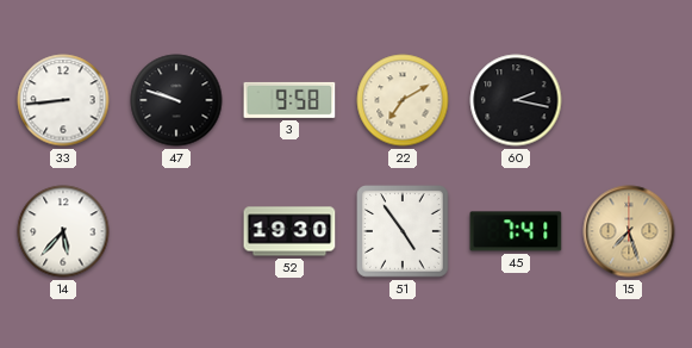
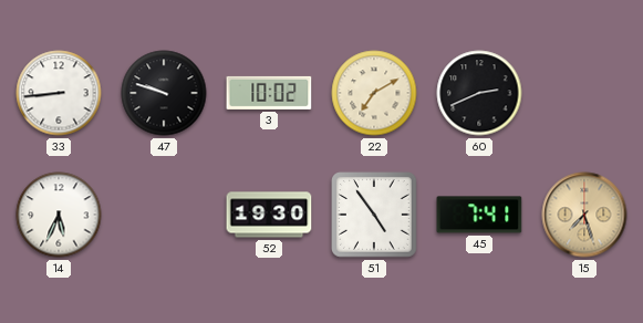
3: 9:58 -> 10:02
60: 2:17 -> 2:41
14: 5:37 -> 5:34
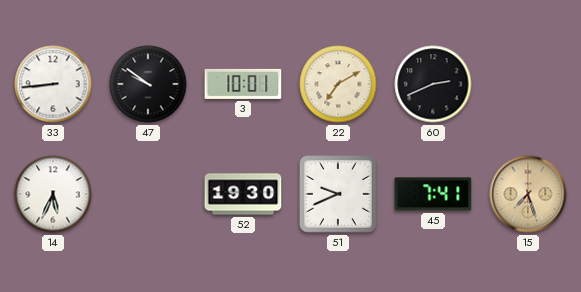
47: 9:48 -> 9:51
3: 10:02 -> 10:01
51: 4:54 -> 9:41
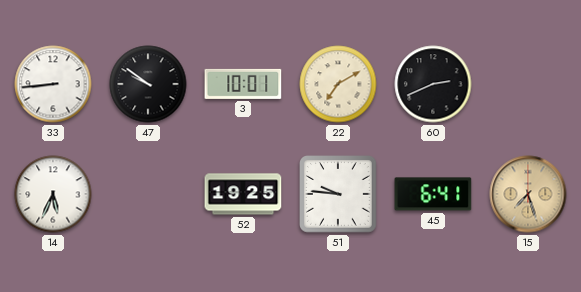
52: 19:30 -> 19:25
51: 9:41 -> 9:46
45: 7:41 -> 6:41
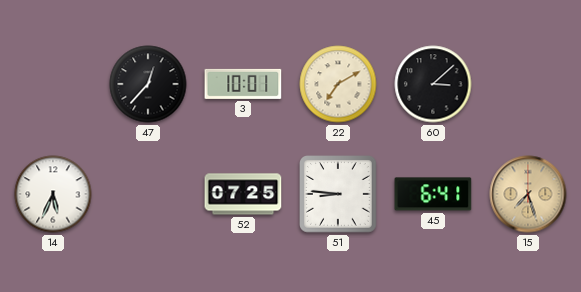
33: 8:44 -> none
47: 9:51 -> 12:37
60: 2:41 -> 3:08
52: 19:25 -> 07:25
51: 9:46 -> 8:46
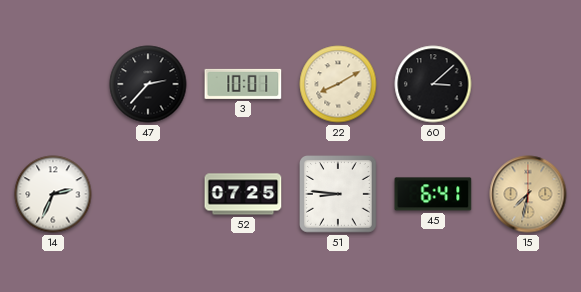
47: 12:37 -> 2:37
22: 7:10 -> 8:10
14: 5:34 -> 2:34
15: 7:27 -> 7:32
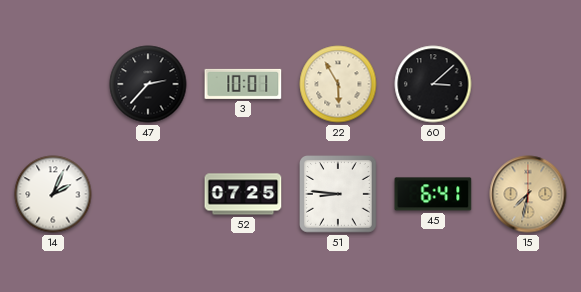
22: 8:10 -> 5:55
14: 2:34 -> 2:04
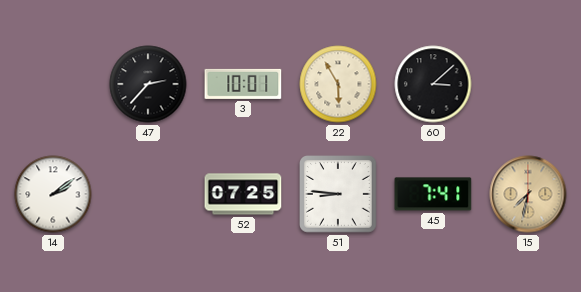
14: 2:04 -> 2:09
45: 6:41 -> 7:41
